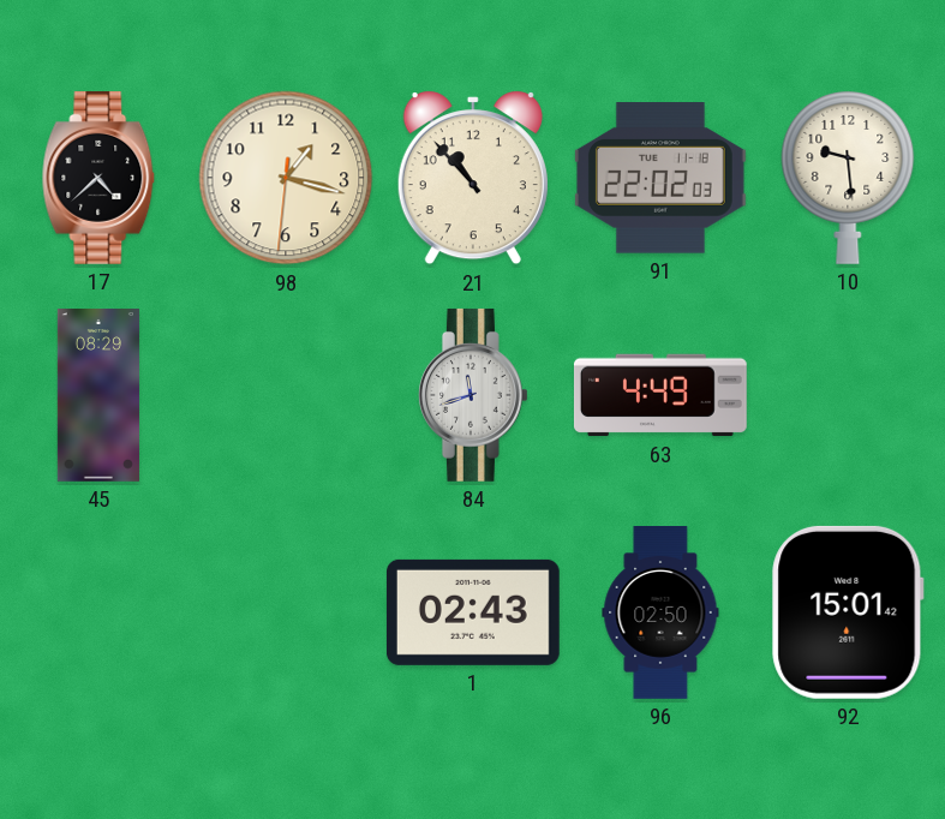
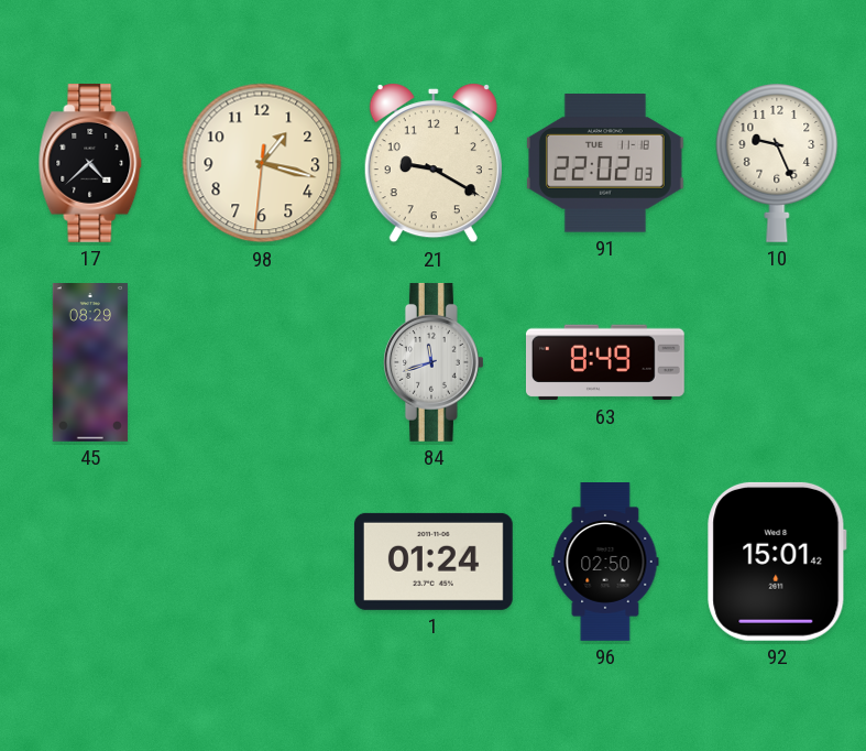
21: 10:53 -> 9:20
10: 9:29 -> 9:26
63: 4:49 -> 8:49
1: 02:43 -> 01:24
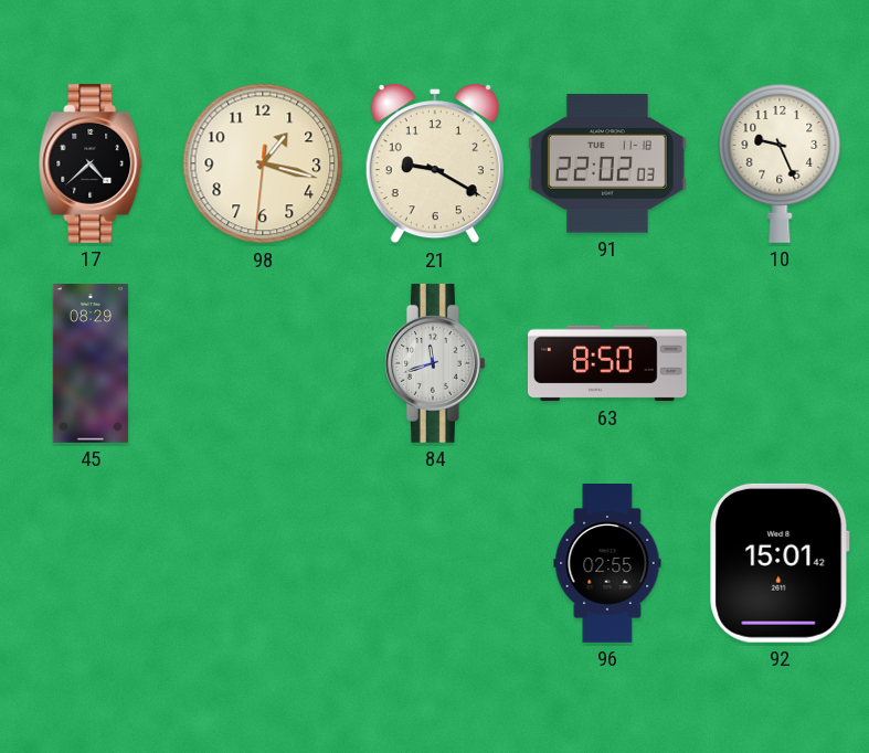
63: 8:49 -> 8:50
1: 01:24 -> none
96: 02:50 -> 02:55
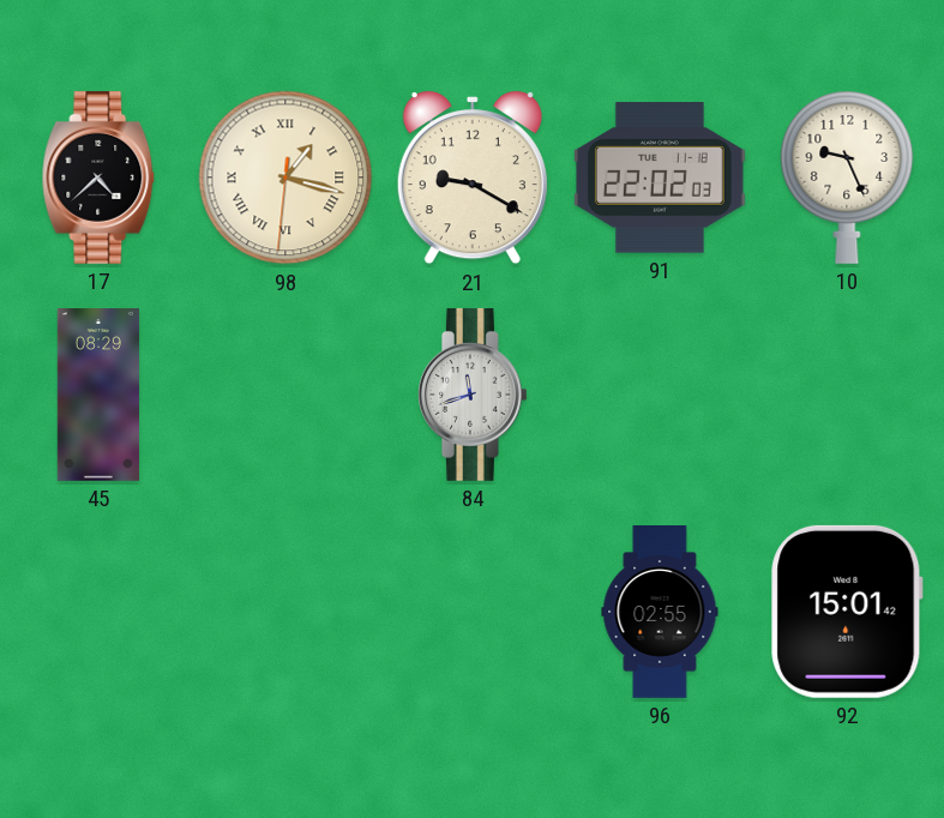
98 numerals: Arabic -> Roman
63: 8:50 -> none
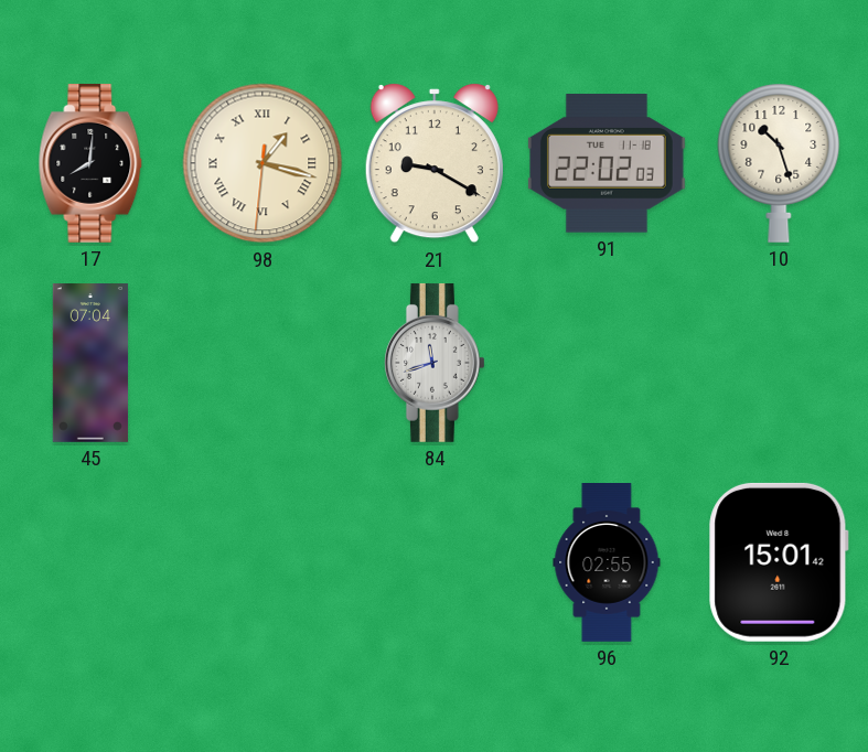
17: 4:38 -> 8:01
10: 9:26 -> 10:27
45: 08:29 -> 07:04
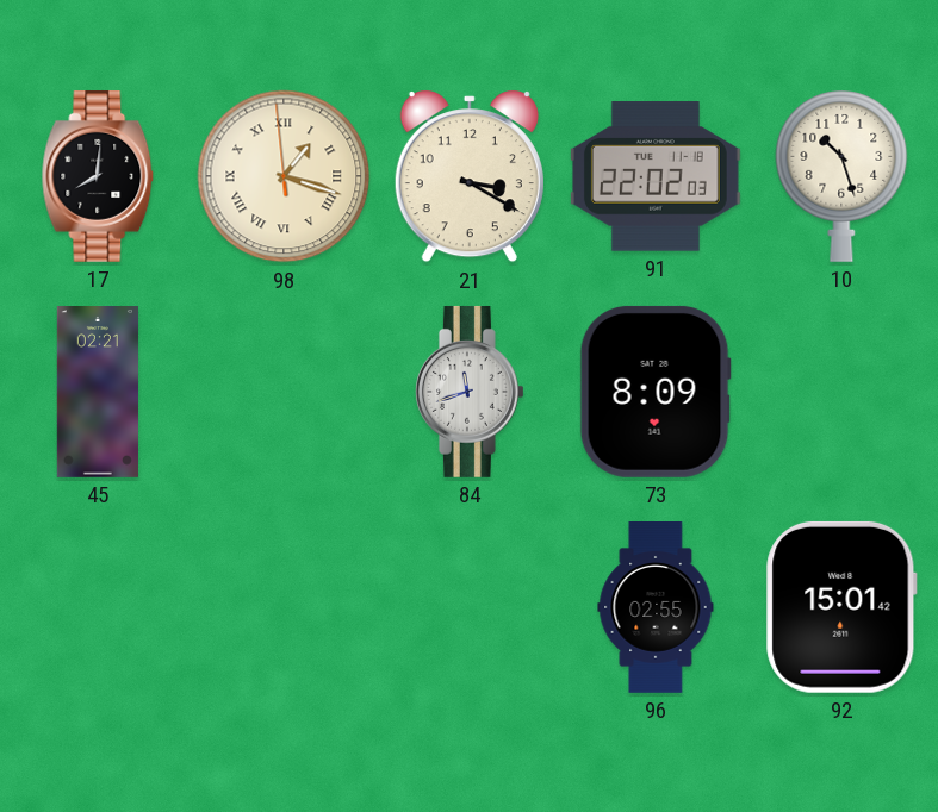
98: 1:17:31 -> 1:17:59
21: 9:20 -> 3:20
45: 07:04 -> 02:21
73: none -> 8:09
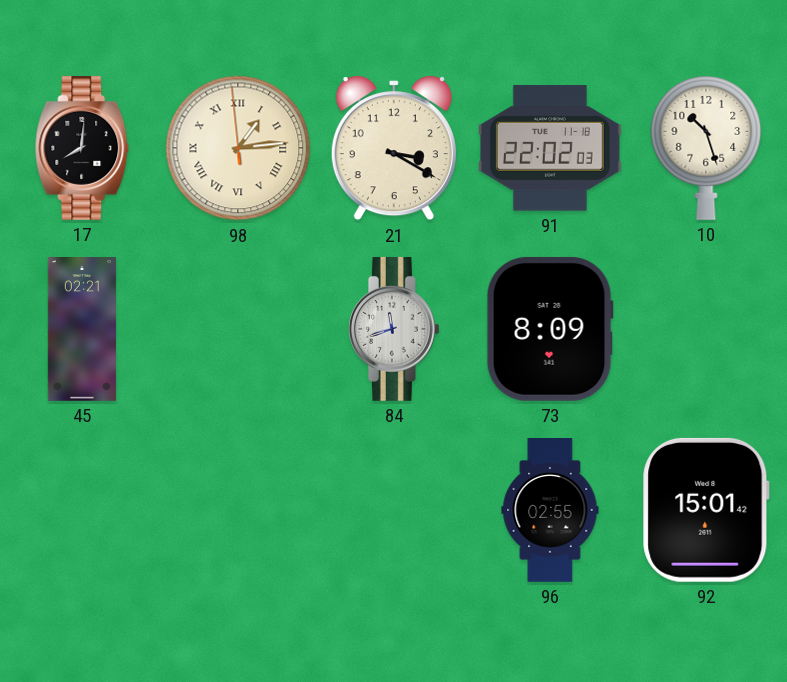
98: 1:17 -> 1:13
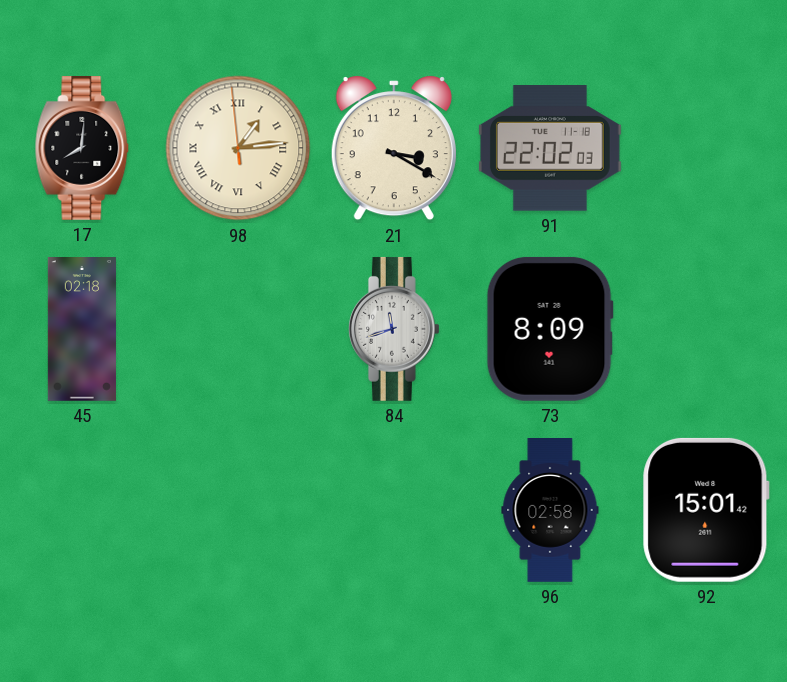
10: 10:27 -> none
45: 02:21 -> 02:18
96: 02:55 -> 02:58
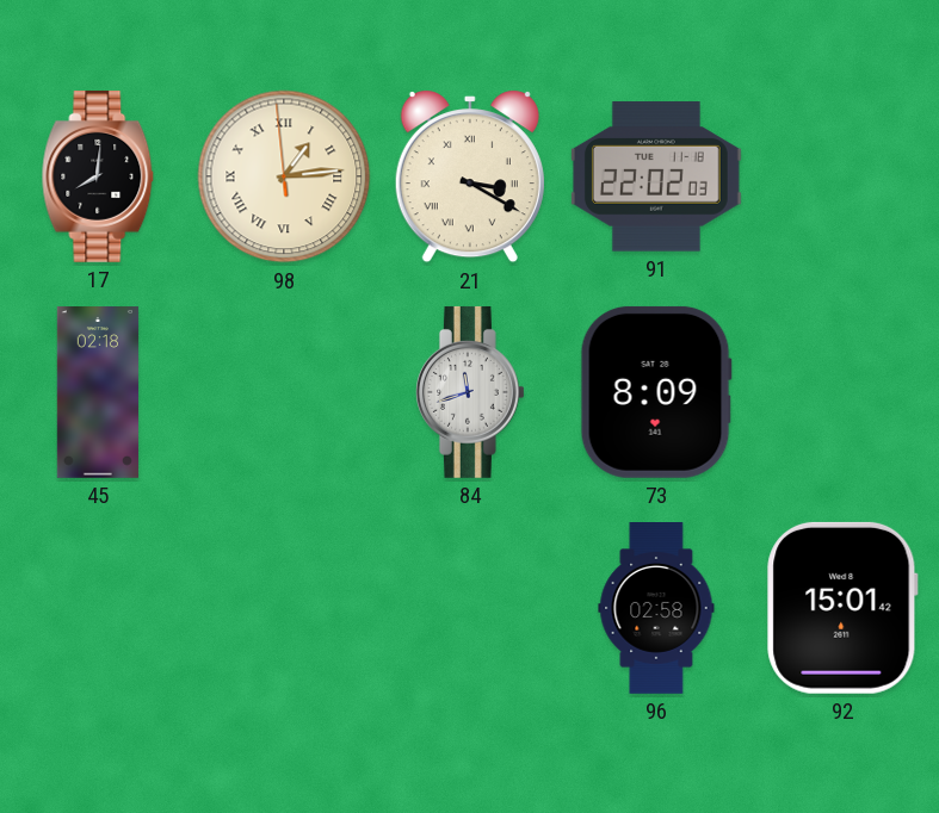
21 numerals: Arabic -> Roman
